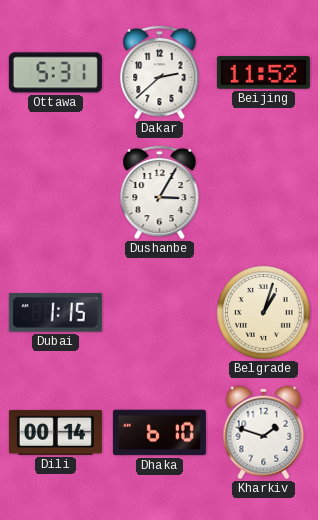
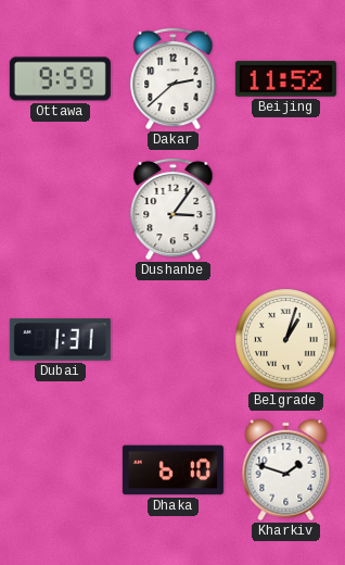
Ottawa: 5:31 -> 9:59
Dushanbe: 3:05 -> 3:06
Dubai: 1:15 -> 1:31
Dili: 00:14 -> none
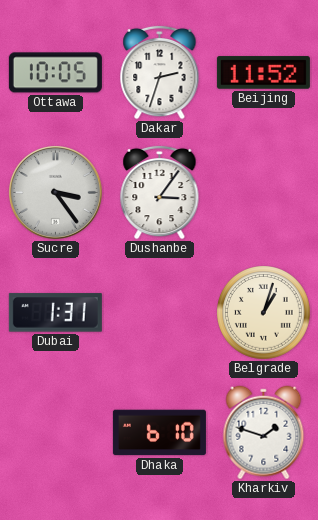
Ottawa: 9:59 -> 10:05
Dakar: 2:38 -> 2:33
Sucre: none -> 3:24
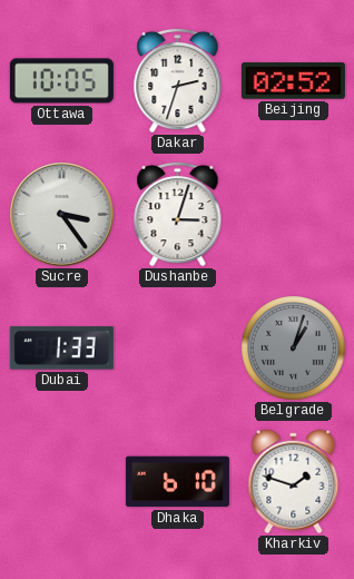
Beijing: 11:52 -> 02:52
Dushanbe: 3:06 -> 3:03
Dubai: 1:31 -> 1:33
Belgrade dial: cream -> grey
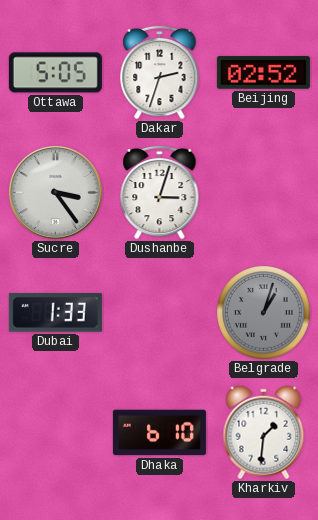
Ottawa: 10:05 -> 5:05
Kharkiv: 1:48 -> 1:31
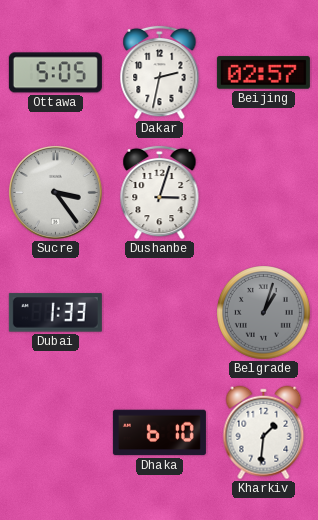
Dakar: 2:33 -> 2:32
Beijing: 02:52 -> 02:57
